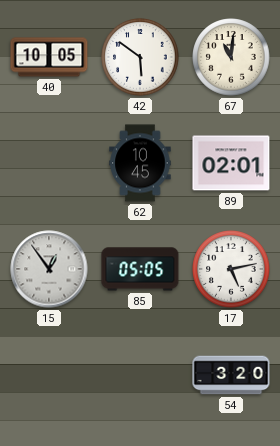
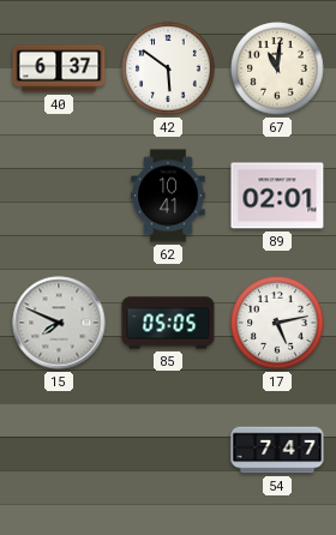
40: 10:05 -> 6:37
62: 10:45 -> 10:41
15: 12:54 -> 7:49
54: 3:20 -> 7:47
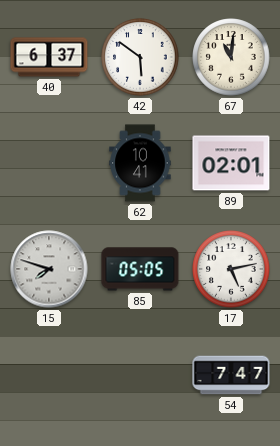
15: 7:49 -> 7:48
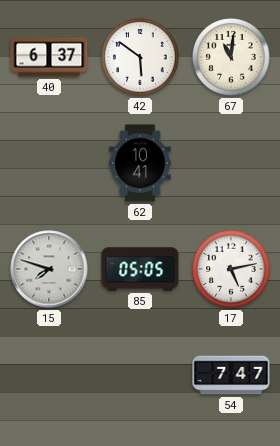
89: 02:01 -> none
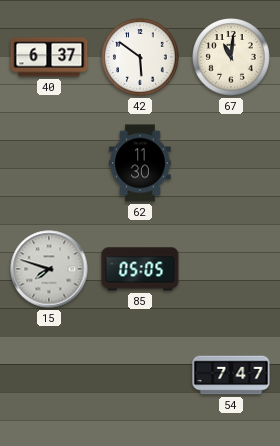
62: 10:41 -> 11:30
17: 5:13 -> none
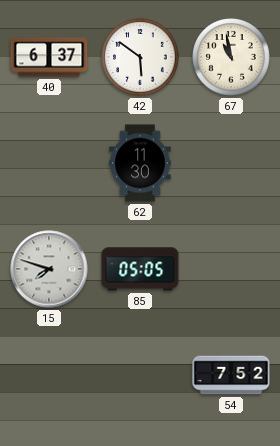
67: 11:01 -> 10:58
54: 7:47 -> 7:52
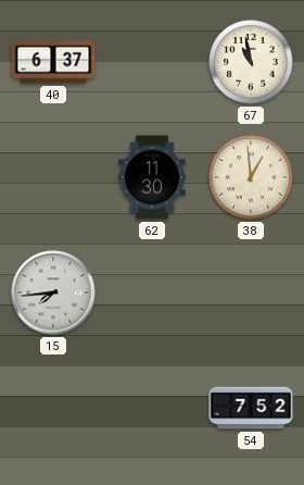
42: 5:51 -> none
38: none -> 12:59
15: 7:48 -> 7:44
85: 05:05 -> none
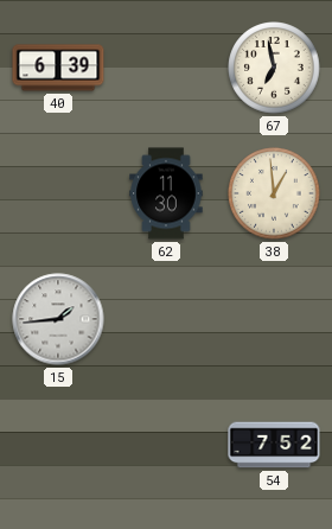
40: 6:37 -> 6:39
67: 10:58 -> 6:58
15: 7:44 -> 1:44
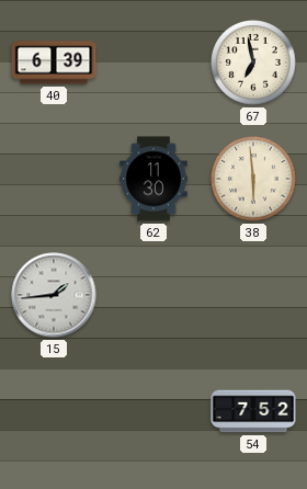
38: 12:59 -> 5:59
